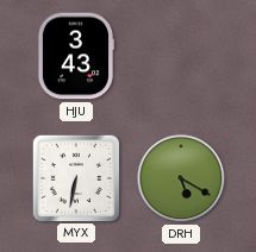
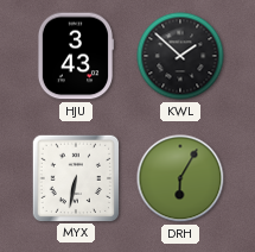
KWL: none -> 1:52
DRH: 5:20 -> 6:05
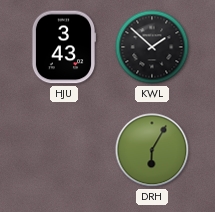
MYX: 6:32 -> none
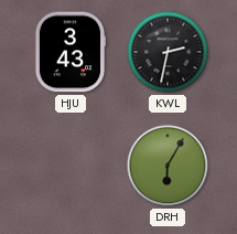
KWL: 1:52 -> 2:32
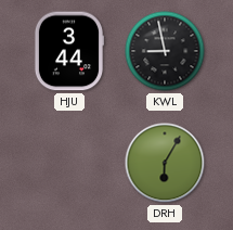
HJU: 3:43 -> 3:44
KWL: 2:32 -> 8:58
